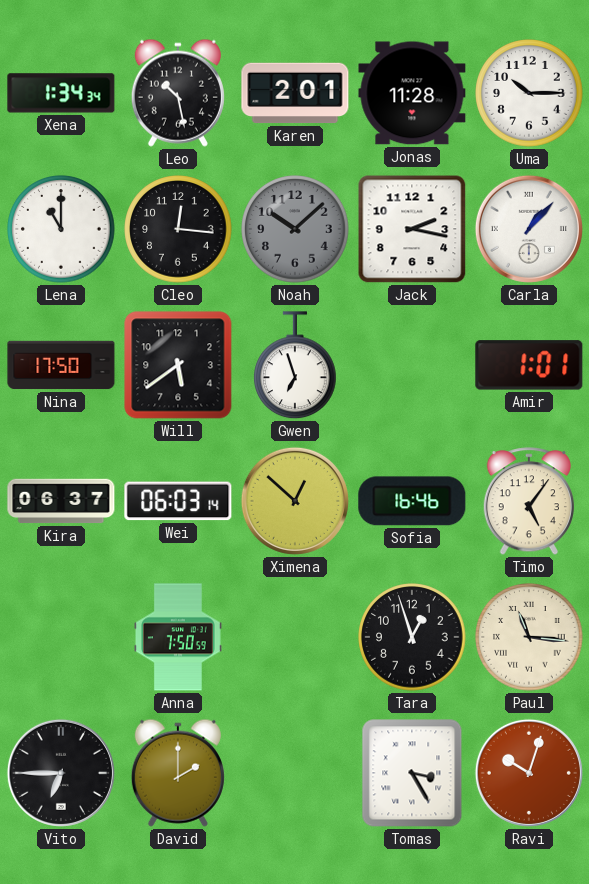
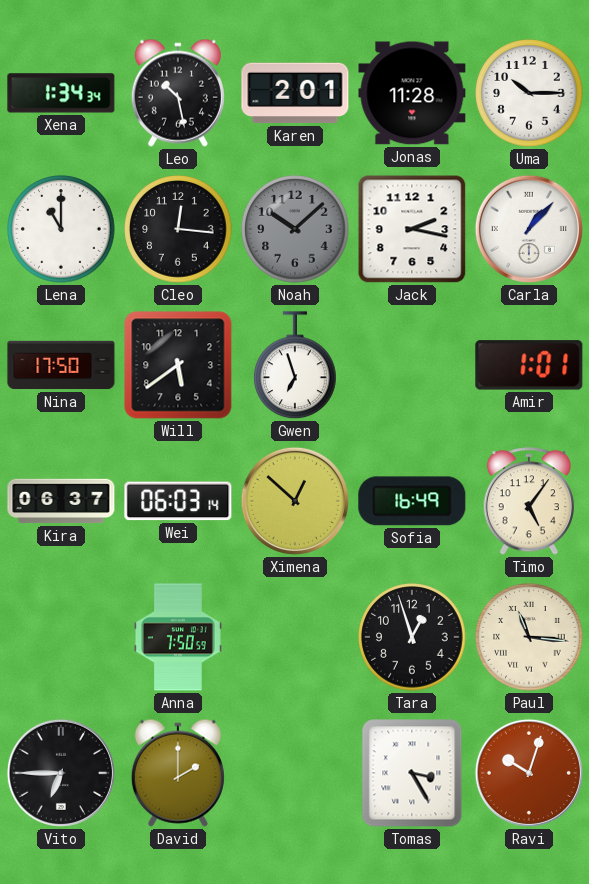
Sofia: 16:46 -> 16:49
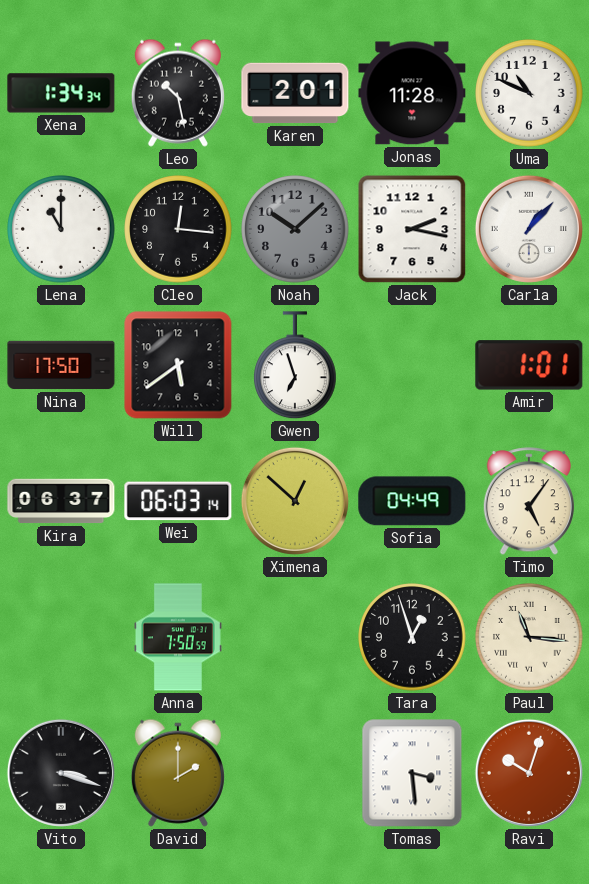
Uma: 10:15 -> 10:49
Sofia: 16:49 -> 04:49
Vito: 6:45 -> 3:18
Tomas: 3:25 -> 3:29
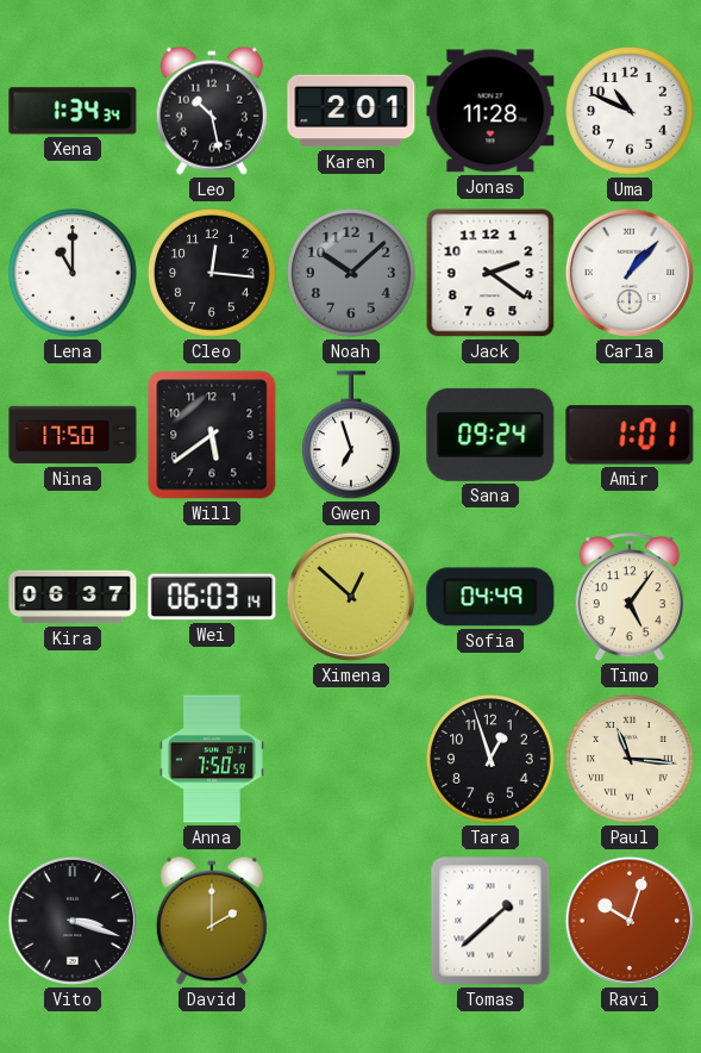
Jack: 2:17 -> 2:21
Sana: none -> 09:24
Tomas: 3:29 -> 1:38
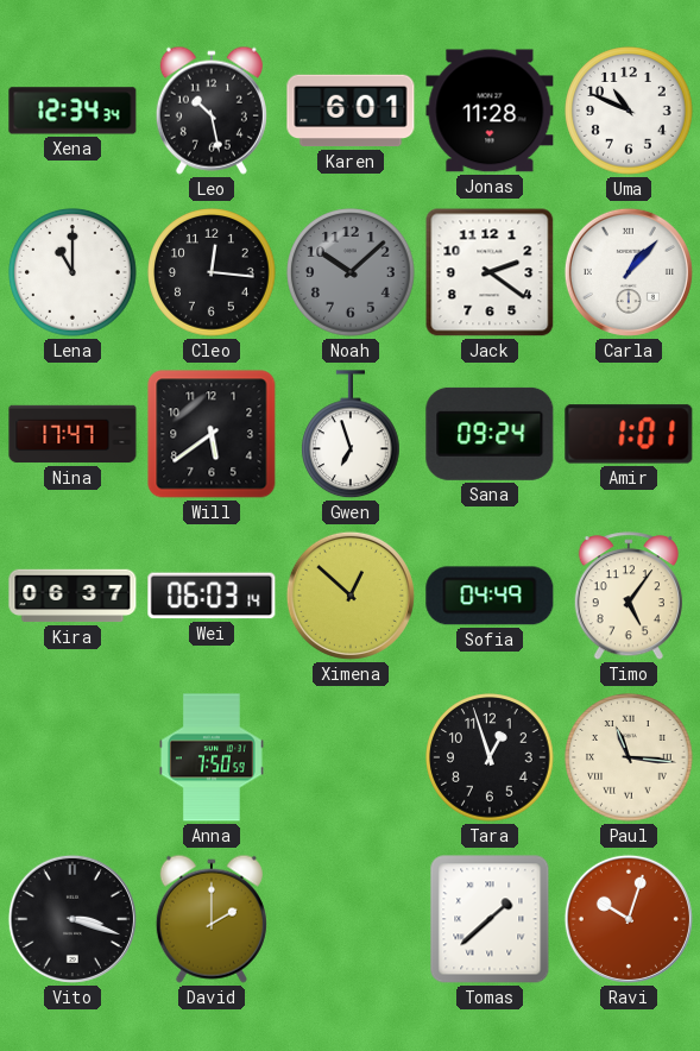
Xena: 1:34 -> 12:34
Karen: 2:01 -> 6:01
Nina: 17:50 -> 17:47
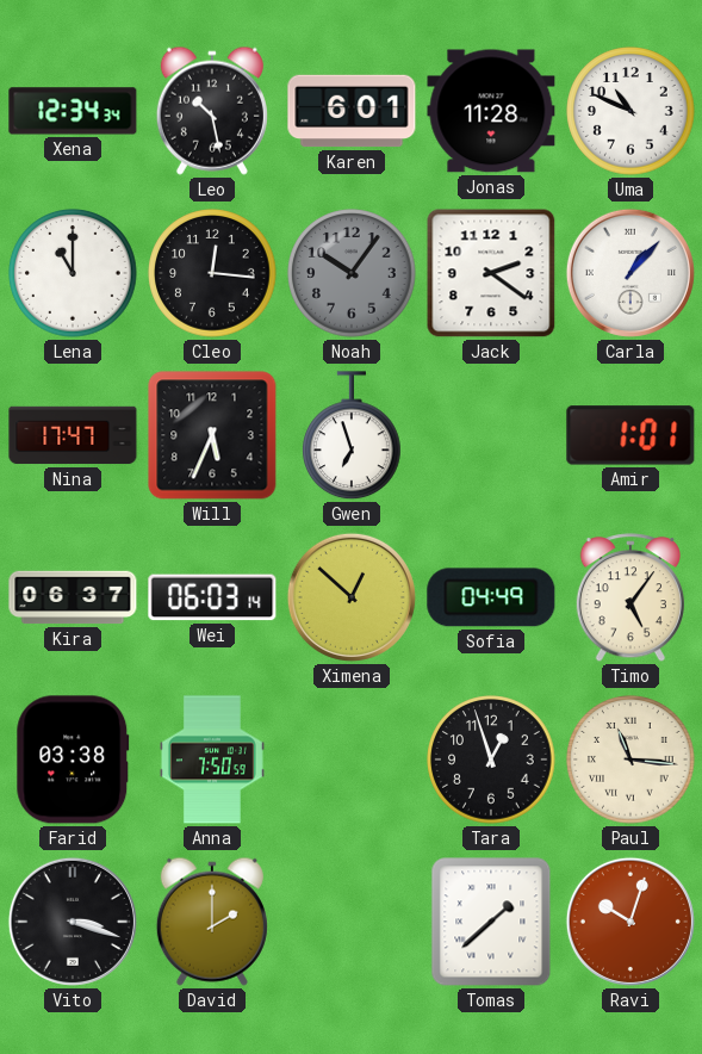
Noah: 10:08 -> 10:06
Will: 5:39 -> 5:34
Sana: 09:24 -> none
Farid: none -> 03:38
